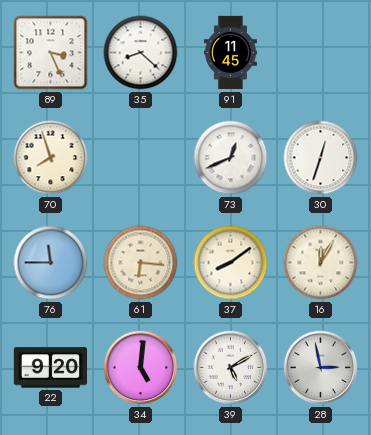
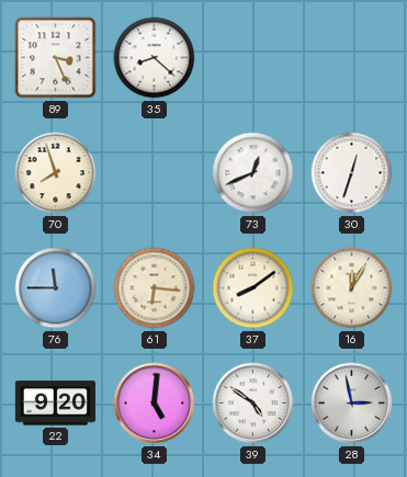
91: 11:45 -> none
39: 5:10 -> 4:51
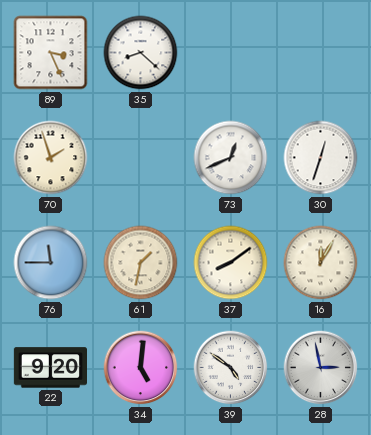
70: 7:57 -> 1:57
61: 6:16 -> 1:32
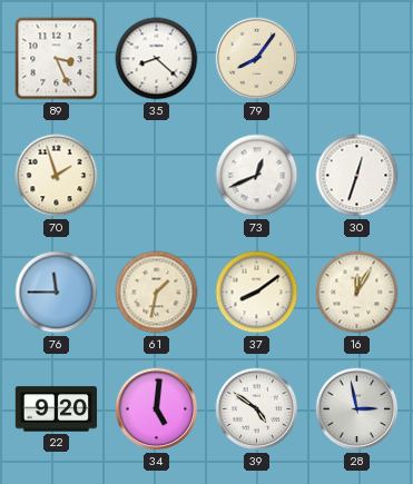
79: none -> 8:06
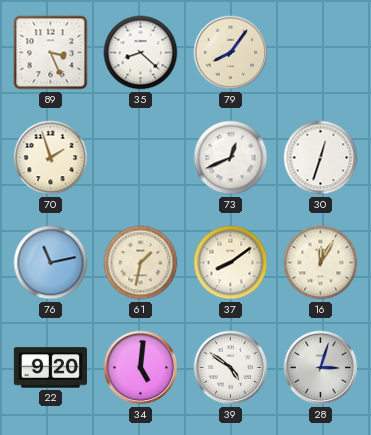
76: 11:45 -> 11:13
28: 2:58 -> 3:03
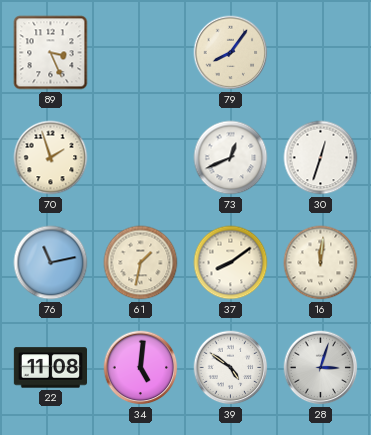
35: 8:22 -> none
16: 12:05 -> 12:01
22: 9:20 -> 11:08
